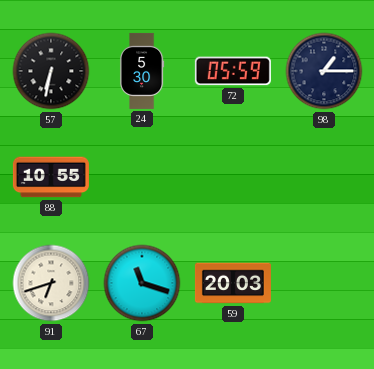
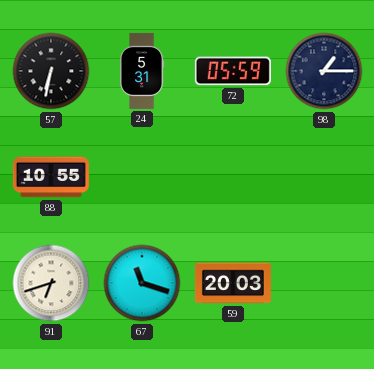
24: 5:30 -> 5:31
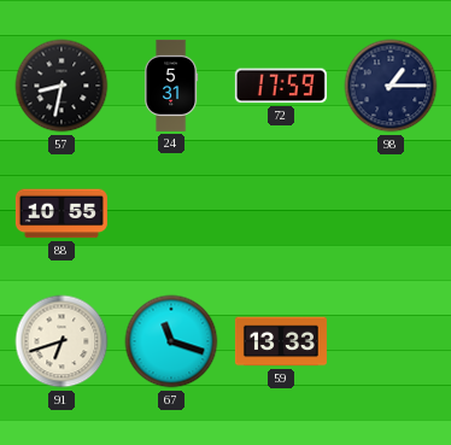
57: 6:32 -> 8:32
72: 05:59 -> 17:59
59: 20:03 -> 13:33
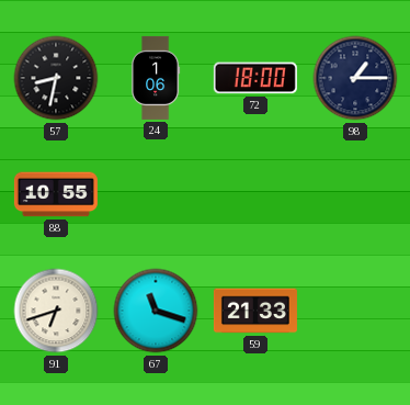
24: 5:31 -> 1:06
72: 17:59 -> 18:00
59: 13:33 -> 21:33
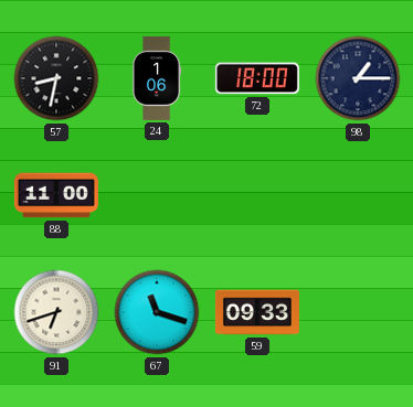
88: 10:55 -> 11:00
59: 21:33 -> 09:33
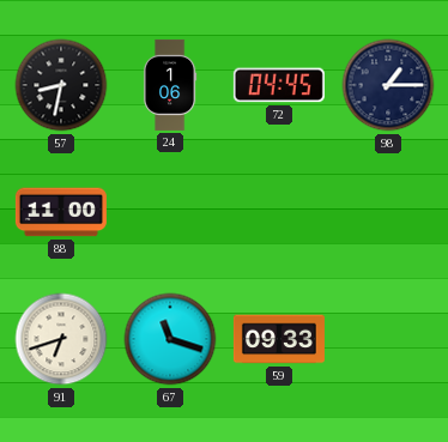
72: 18:00 -> 04:45
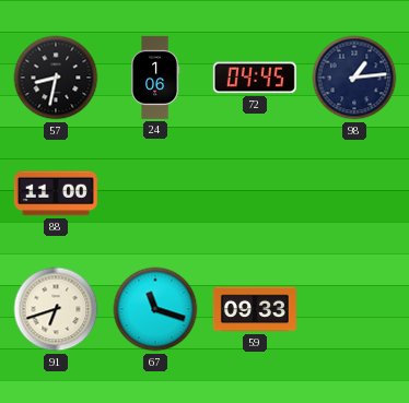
98: 1:15 -> 1:14
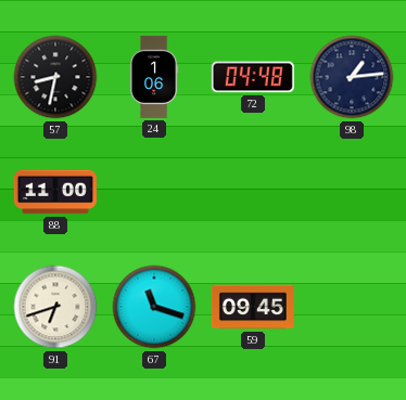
72: 04:45 -> 04:48
59: 09:33 -> 09:45
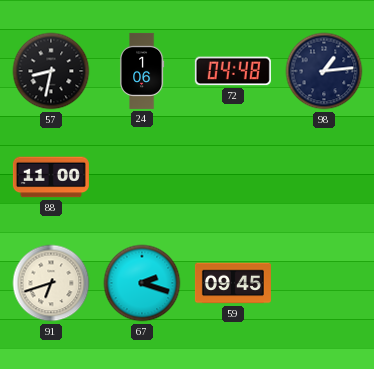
67: 11:18 -> 2:18
